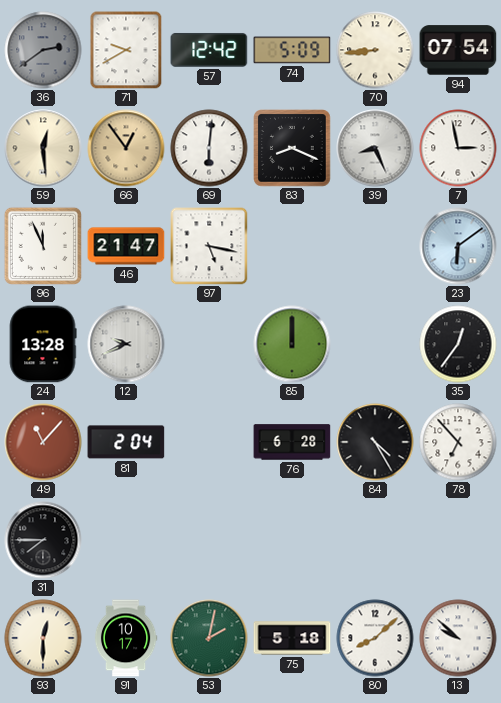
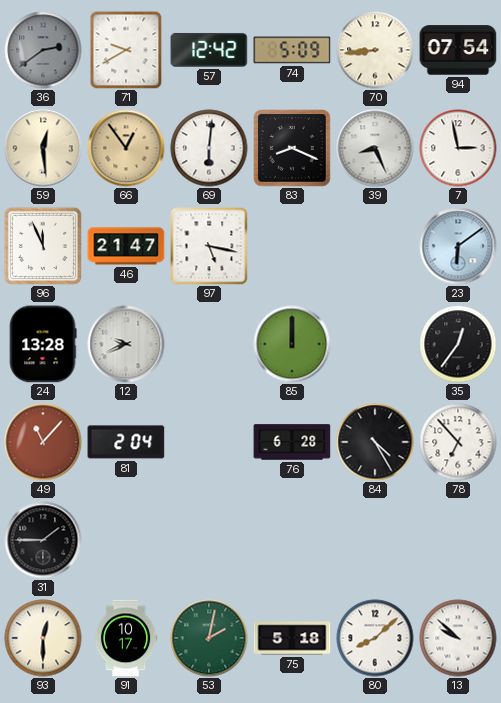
31: 7:45 -> 1:45
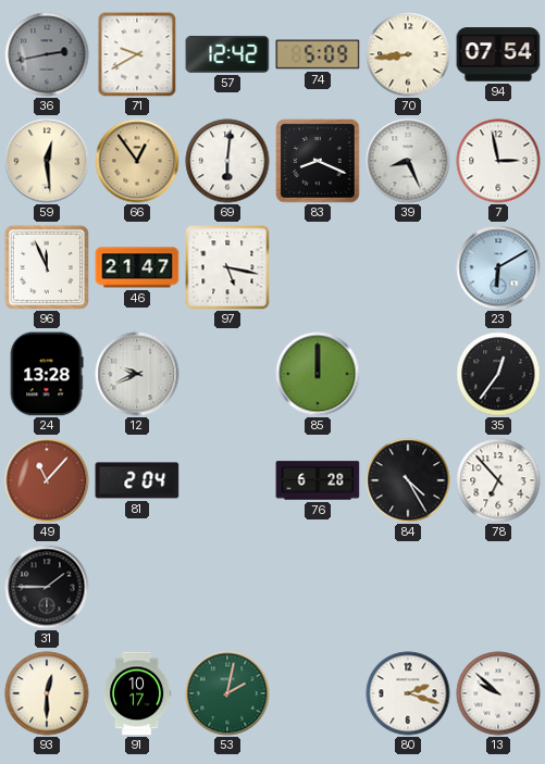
36: 2:39 -> 2:43
23: 6:09 -> 6:10
75: 5:18 -> none
80: 8:08 -> 2:18
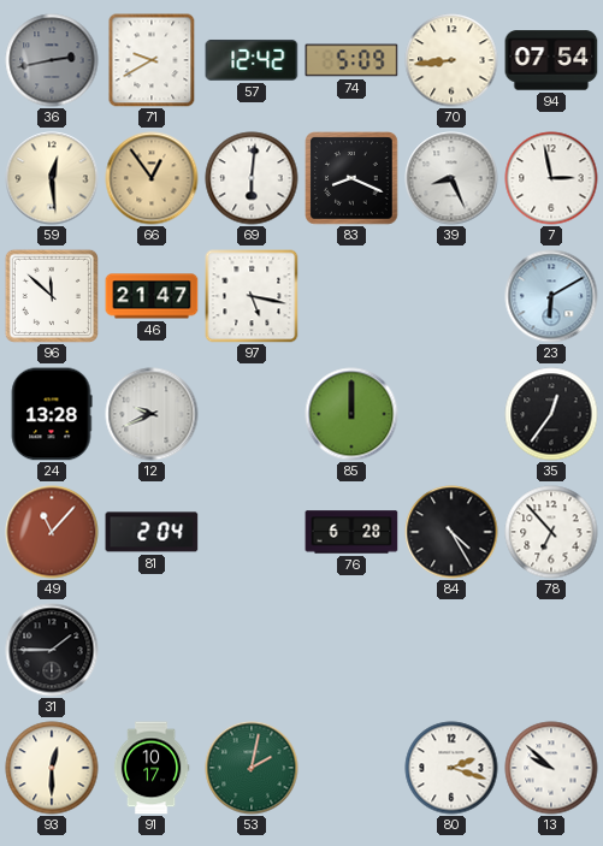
96: 11:56 -> 11:52
